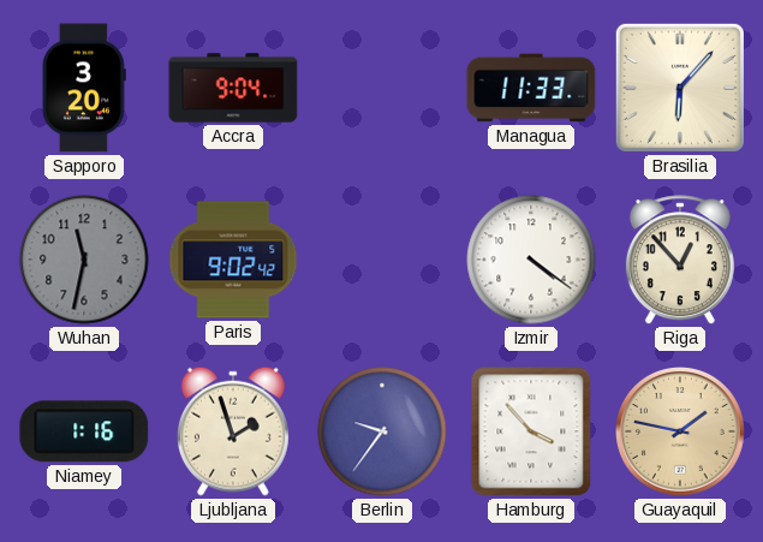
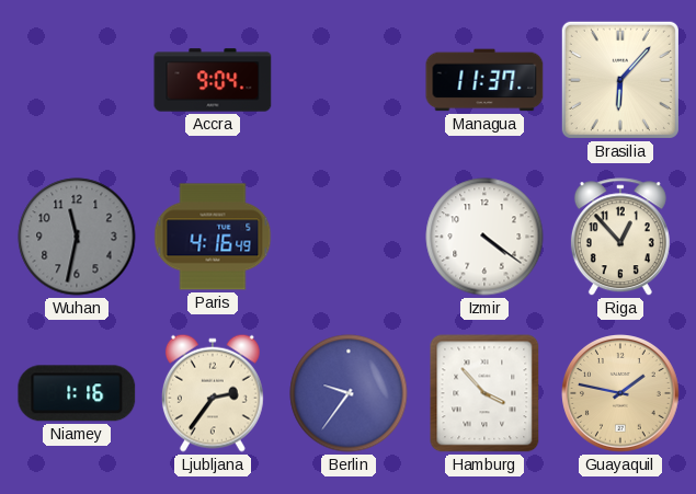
Sapporo: 3:20 -> none
Managua: 11:33 -> 11:37
Paris: 9:02 -> 4:16
Ljubljana: 1:57 -> 2:36
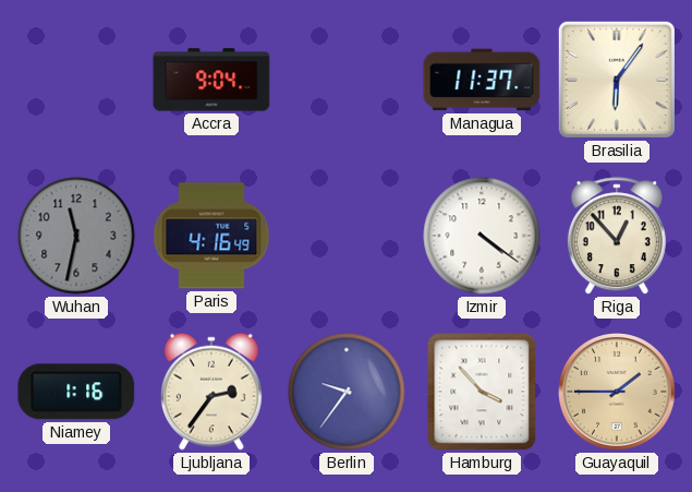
Brasilia: 6:07 -> 6:06
Guayaquil: 1:47 -> 1:45
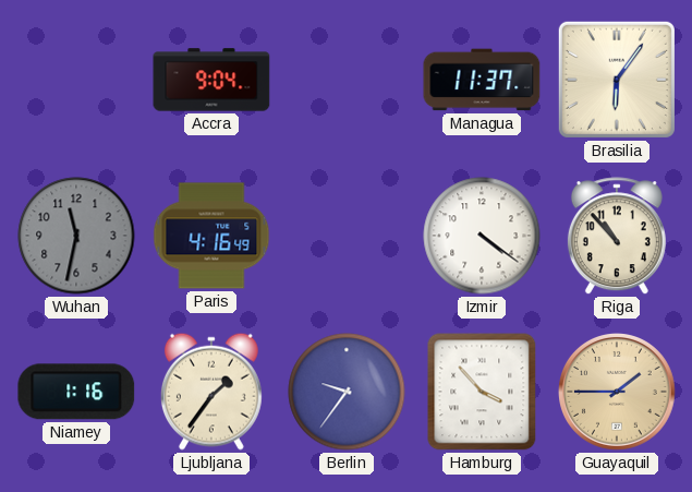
Riga: 12:53 -> 10:53
Ljubljana: 2:36 -> 1:36
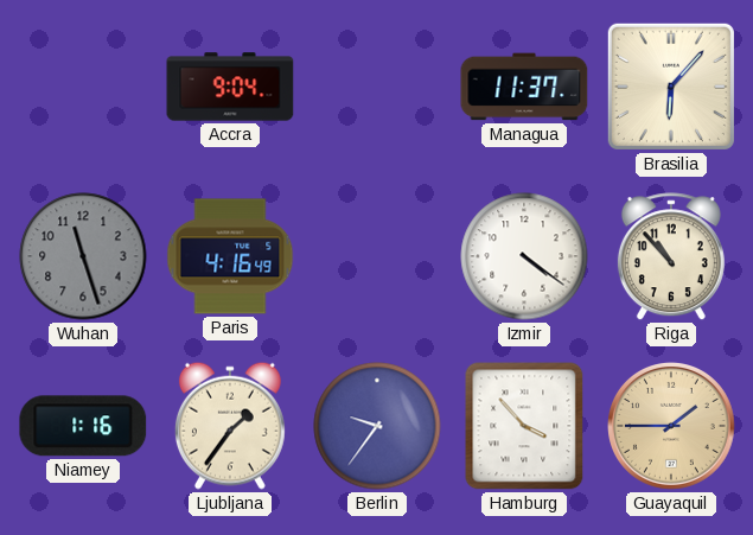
Brasilia: 6:06 -> 6:07
Wuhan: 11:32 -> 11:27
